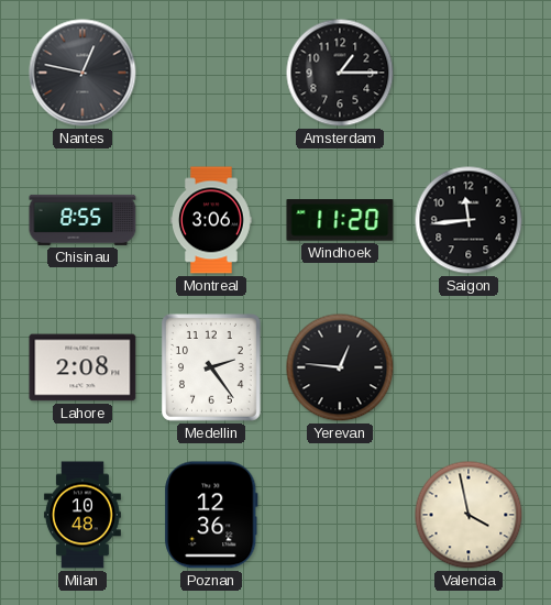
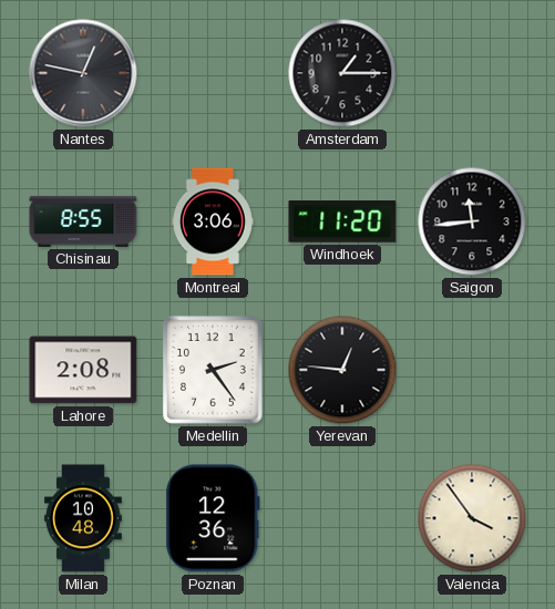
Valencia: 3:58 -> 3:54
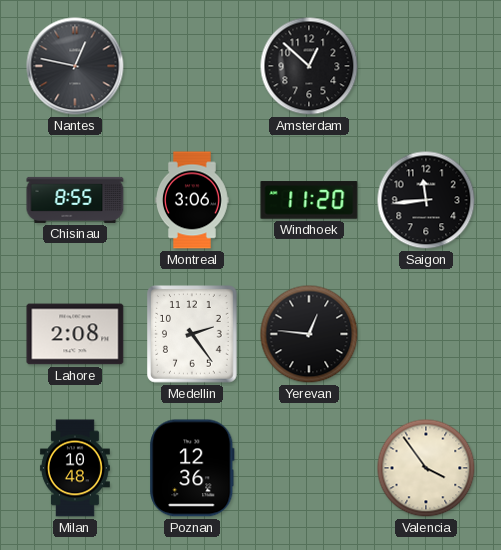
Amsterdam: 1:15 -> 12:52
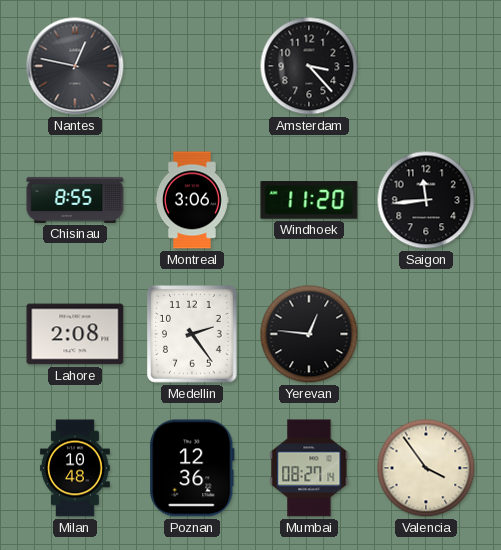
Amsterdam: 12:52 -> 3:23
Mumbai: none -> 08:27
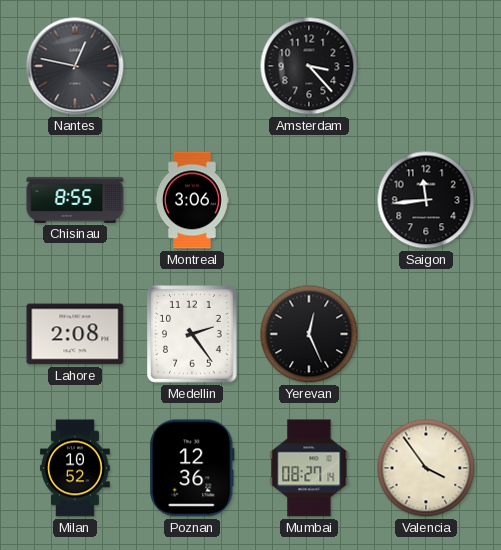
Windhoek: 11:20 -> none
Yerevan: 12:46 -> 12:26
Milan: 10:48 -> 10:52
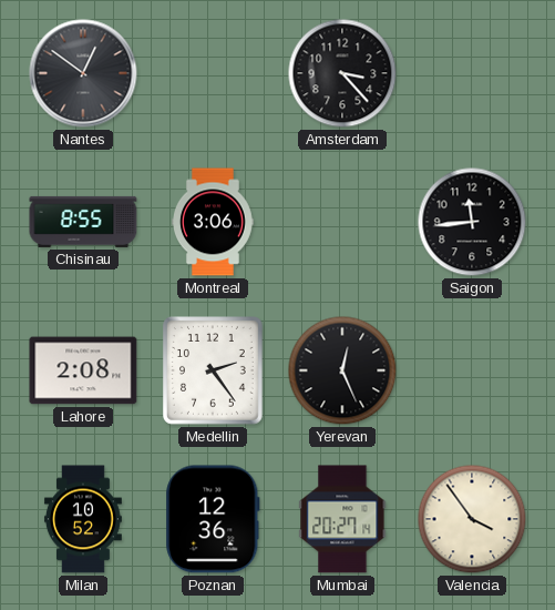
Nantes: 12:47 -> 12:51
Mumbai: 08:27 -> 20:27
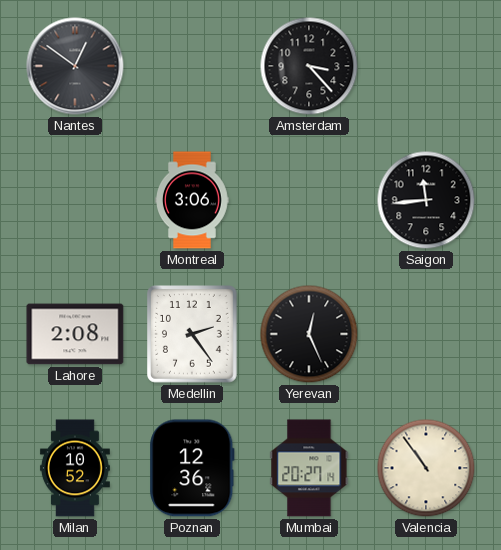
Chisinau: 8:55 -> none
Valencia: 3:54 -> 10:54
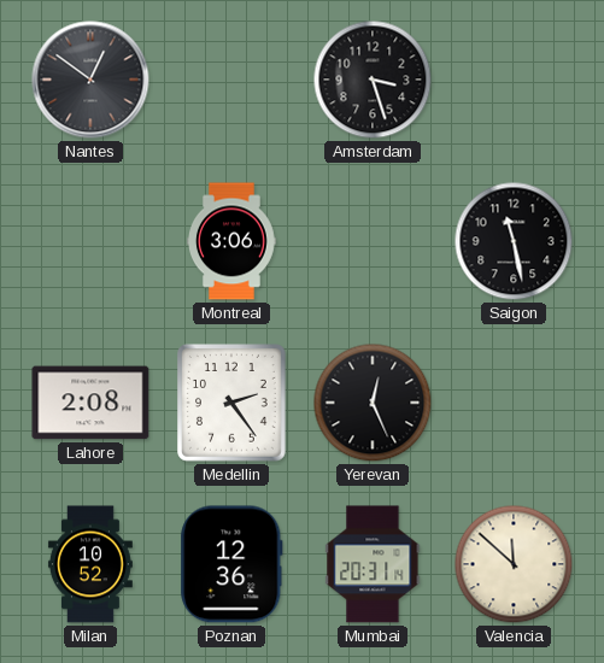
Amsterdam: 3:23 -> 3:27
Saigon: 11:44 -> 11:28
Mumbai: 20:27 -> 20:31
Valencia: 10:54 -> 11:52
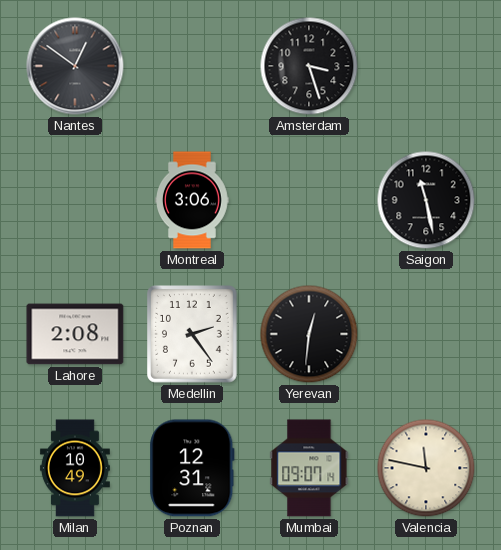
Yerevan: 12:26 -> 12:31
Milan: 10:52 -> 10:49
Poznan: 12:36 -> 12:31
Mumbai: 20:31 -> 09:07
Valencia: 11:52 -> 11:47
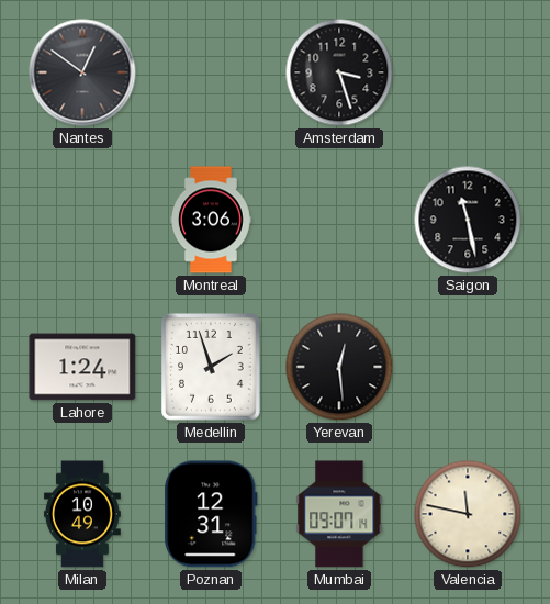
Lahore: 2:08 -> 1:24
Medellin: 2:24 -> 1:57
Yerevan: 12:31 -> 12:29
